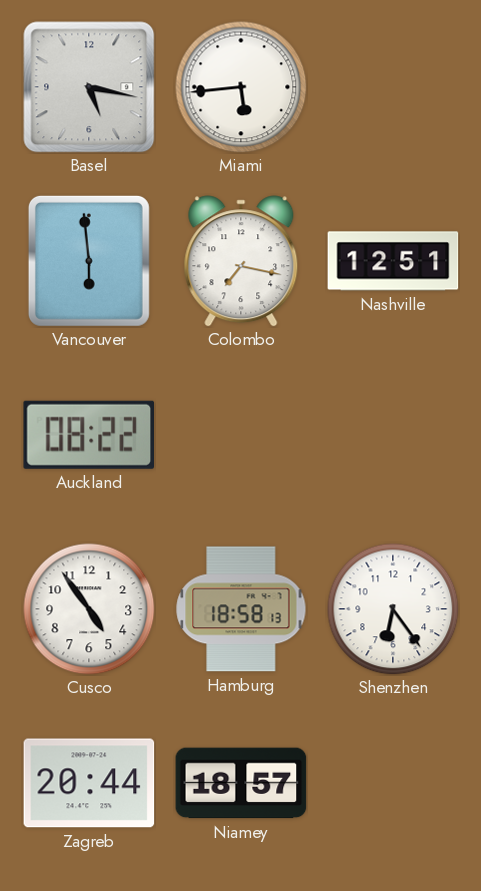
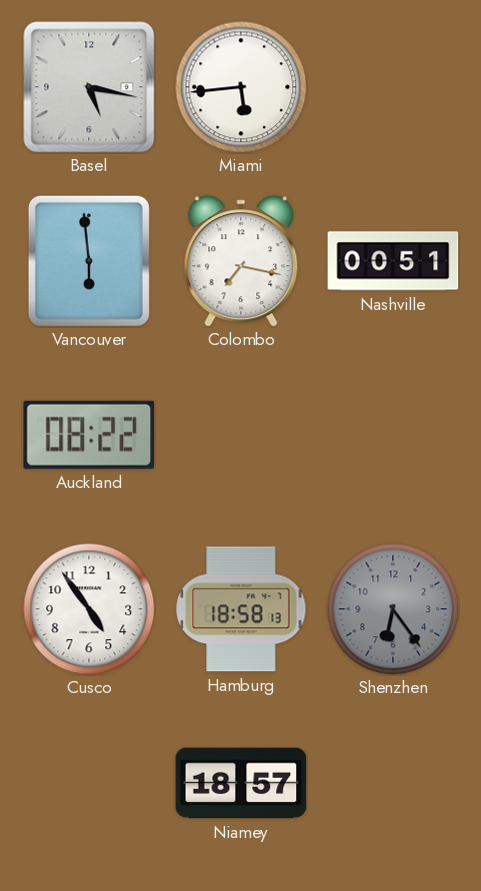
Nashville: 12:51 -> 00:51
Shenzhen dial: white -> grey
Zagreb: 20:44 -> none
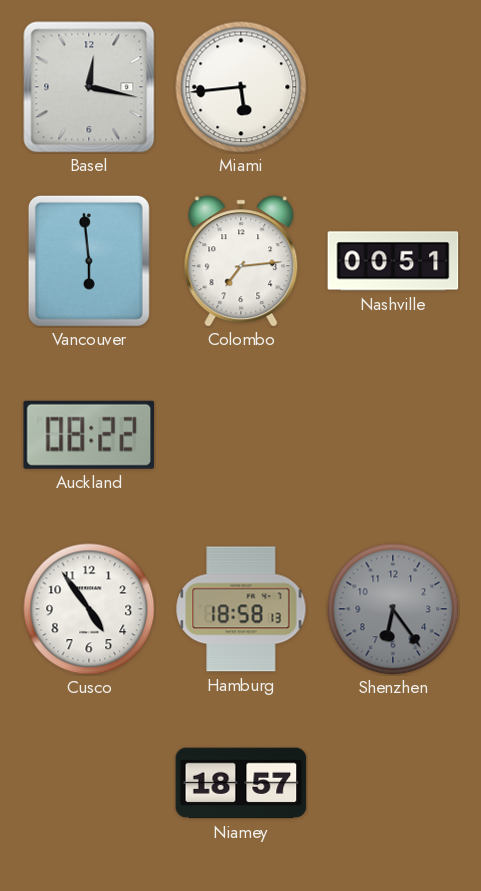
Basel: 5:17 -> 12:17
Colombo: 7:17 -> 7:14
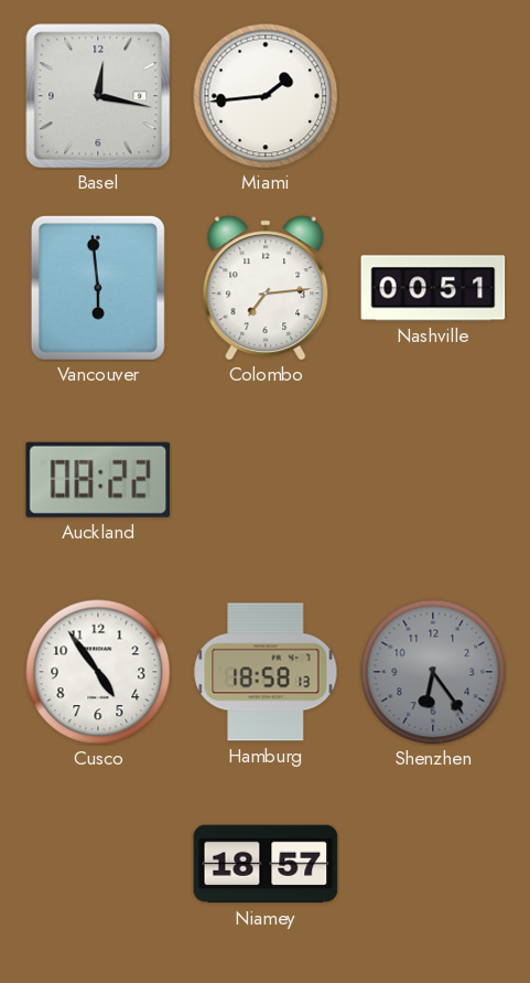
Miami: 5:44 -> 1:44
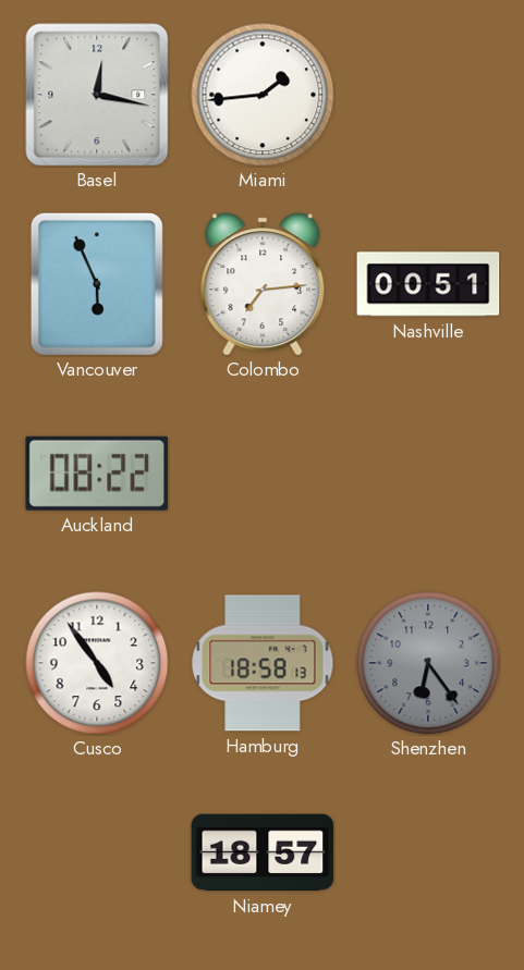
Vancouver: 5:59 -> 5:56
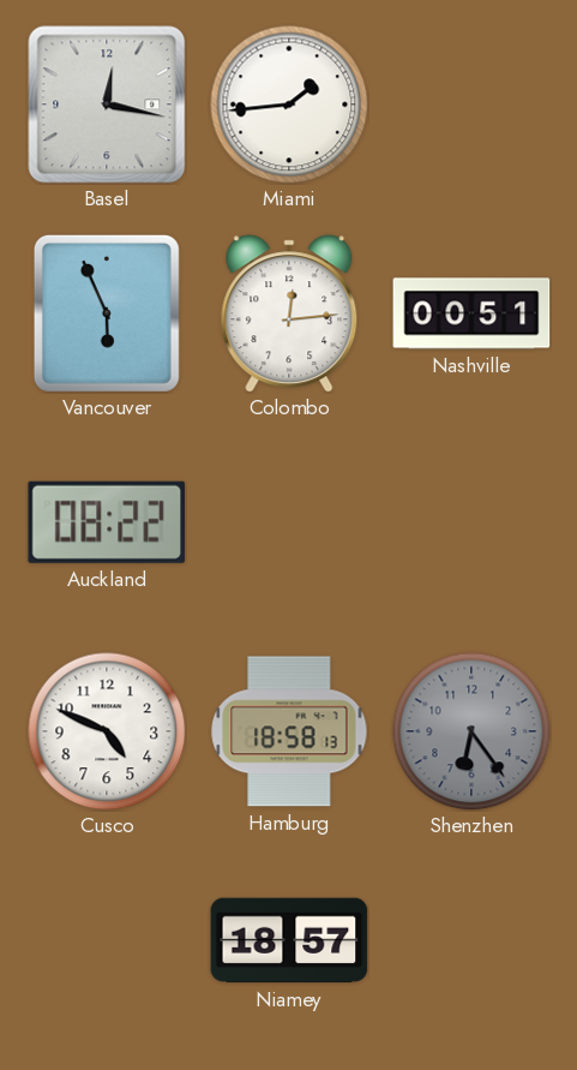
Colombo: 7:14 -> 12:14
Cusco: 4:54 -> 4:49
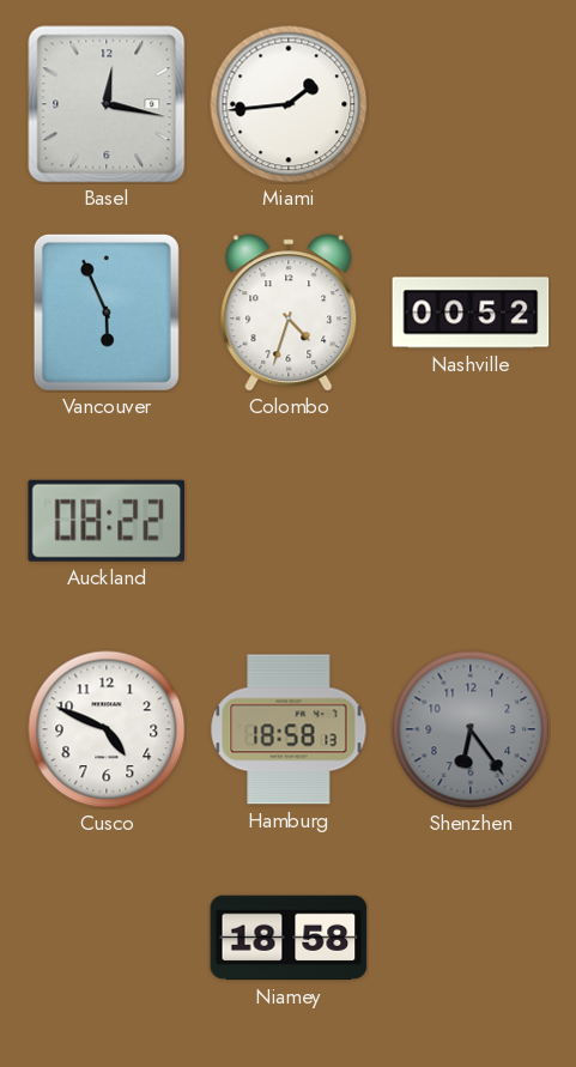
Colombo: 12:14 -> 4:33
Nashville: 00:51 -> 00:52
Niamey: 18:57 -> 18:58
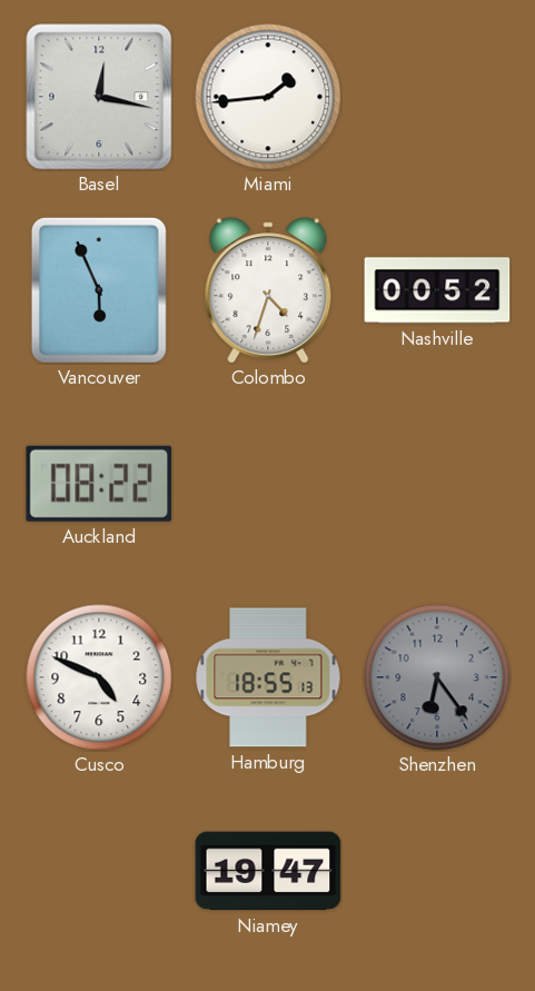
Hamburg: 18:58 -> 18:55
Niamey: 18:58 -> 19:47
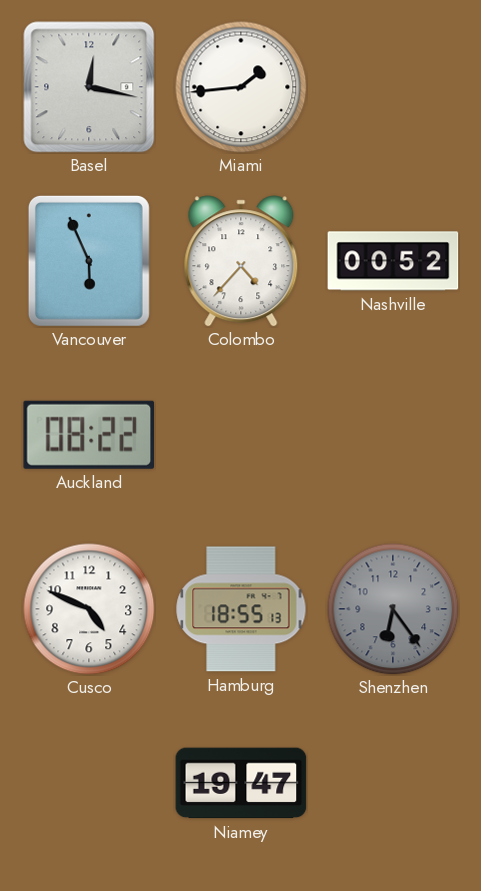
Colombo: 4:33 -> 4:37
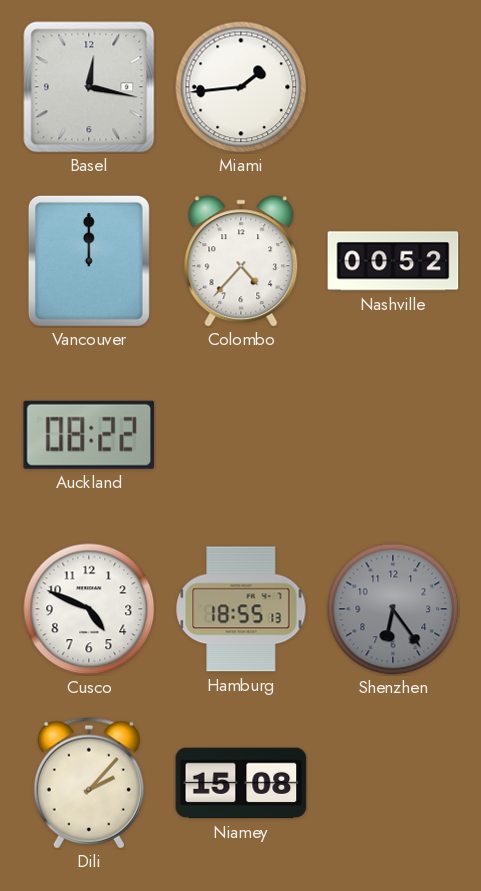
Vancouver: 5:56 -> 12:00
Dili: none -> 2:07
Niamey: 19:47 -> 15:08
